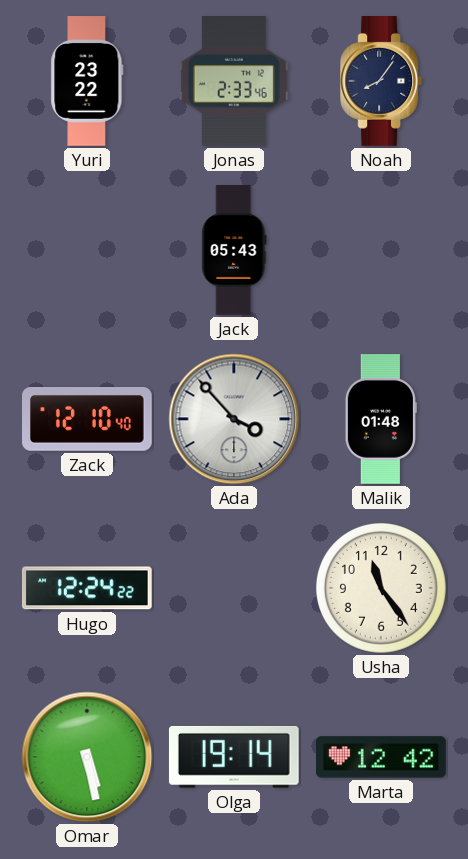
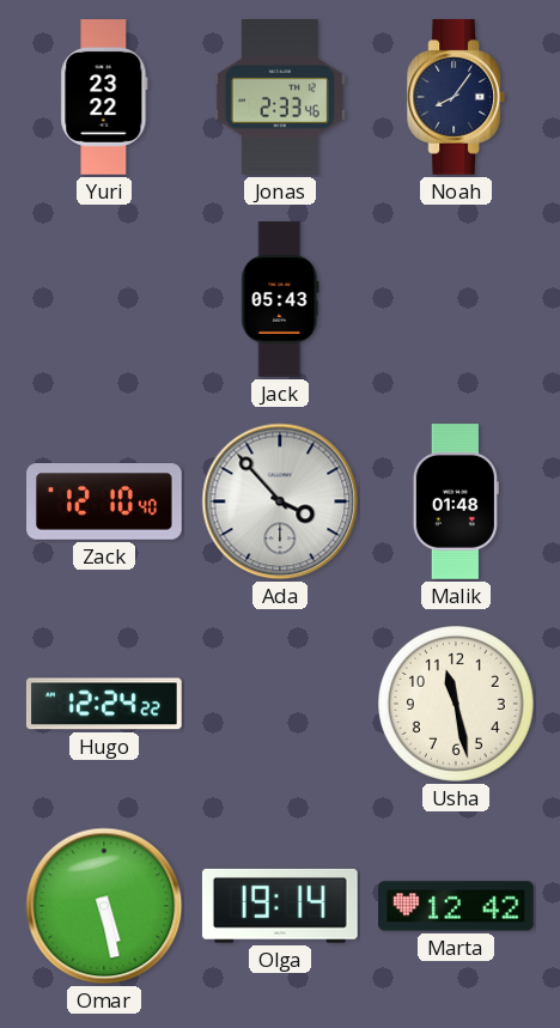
Usha: 11:24 -> 11:28
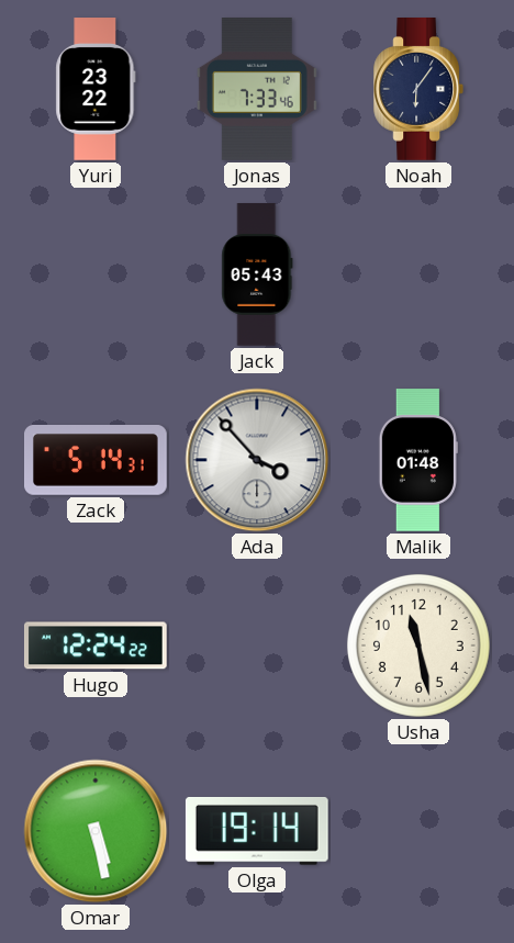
Jonas: 2:33 -> 7:33
Noah: 8:06 -> 6:06
Zack: 12:10 -> 5:14
Marta: 12:42 -> none
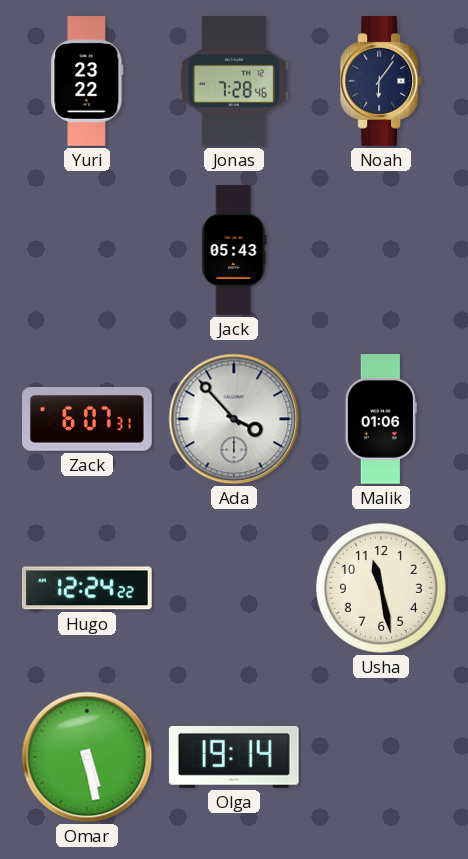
Jonas: 7:33 -> 7:28
Zack: 5:14 -> 6:07
Malik: 01:48 -> 01:06
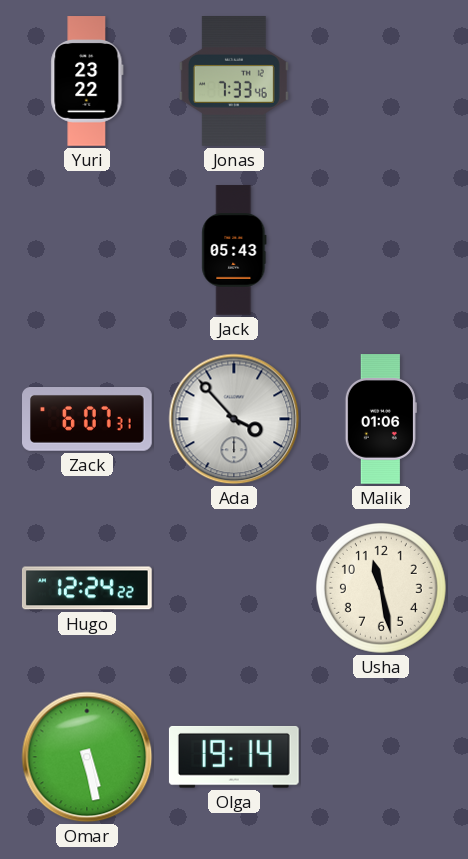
Jonas: 7:28 -> 7:33
Noah: 6:06 -> none
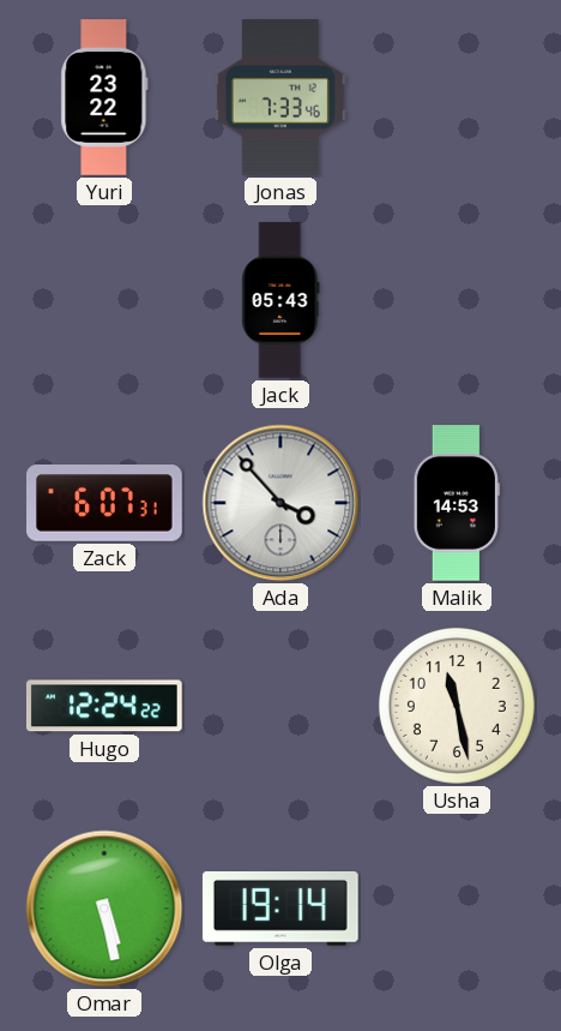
Malik: 01:06 -> 14:53
